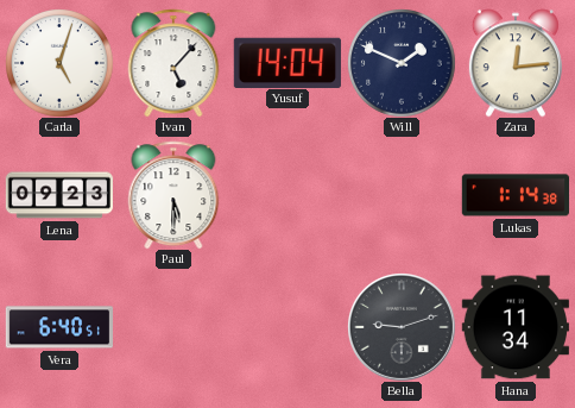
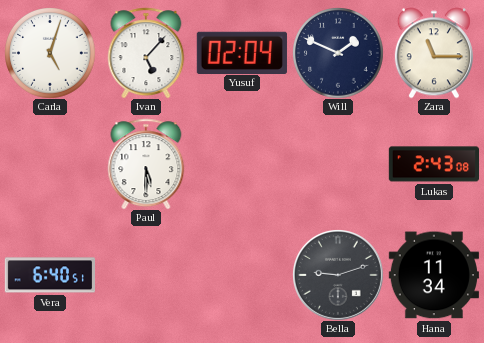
Yusuf: 14:04 -> 02:04
Zara: 12:14 -> 11:15
Lena: 09:23 -> none
Lukas: 1:14 -> 2:43
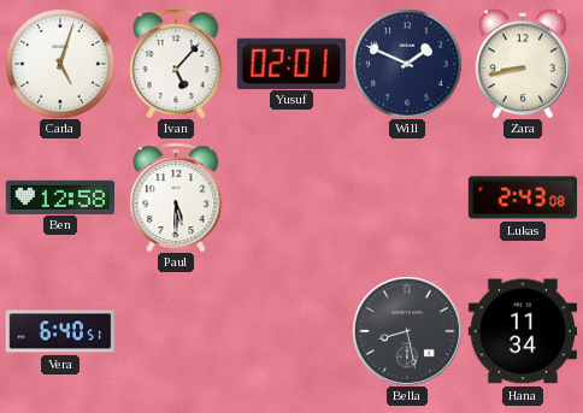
Yusuf: 02:04 -> 02:01
Zara: 11:15 -> 8:43
Ben: none -> 12:58
Bella: 9:12 -> 8:28
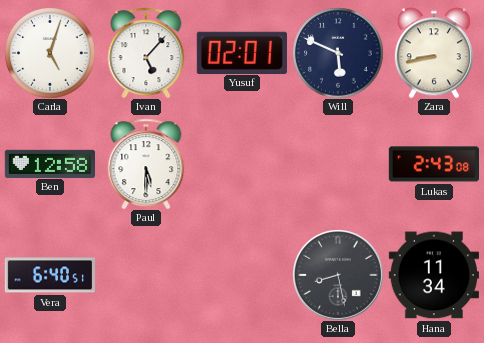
Will: 1:49 -> 5:49
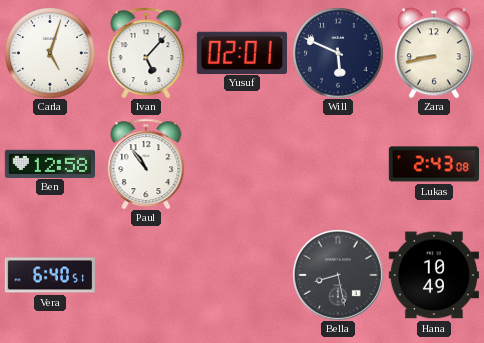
Paul: 5:30 -> 10:54
Hana: 11:34 -> 10:49
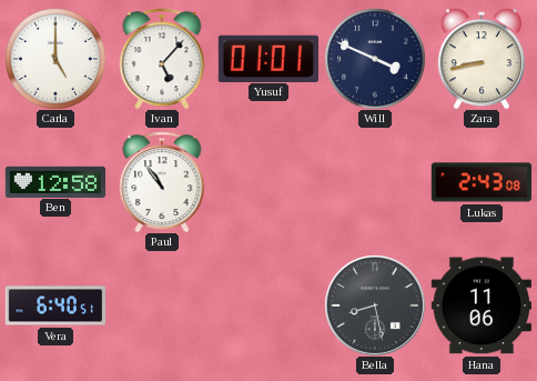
Carla: 5:03 -> 5:00
Yusuf: 02:01 -> 01:01
Will: 5:49 -> 3:49
Hana: 10:49 -> 11:06
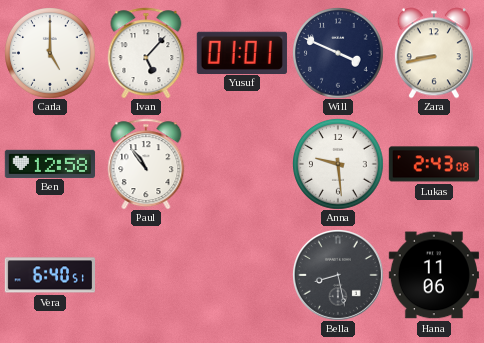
Anna: none -> 9:29
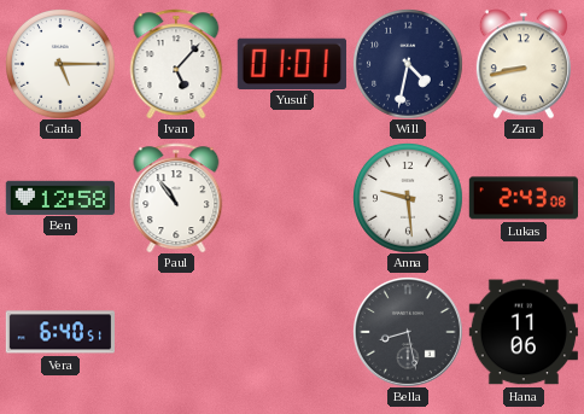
Carla: 5:00 -> 5:15
Will: 3:49 -> 4:32
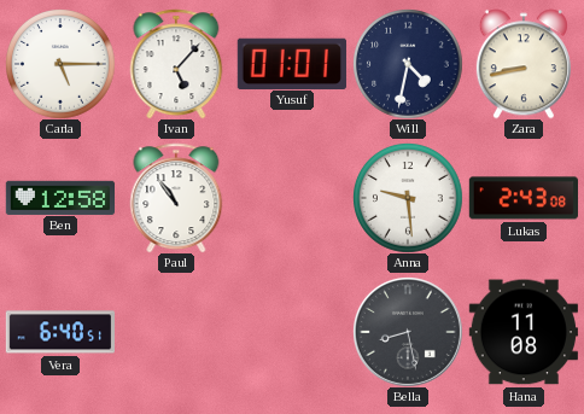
Hana: 11:06 -> 11:08
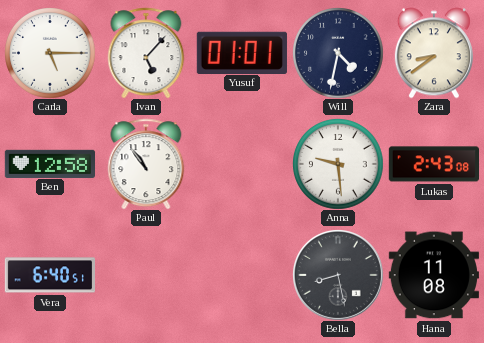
Zara: 8:43 -> 8:39
